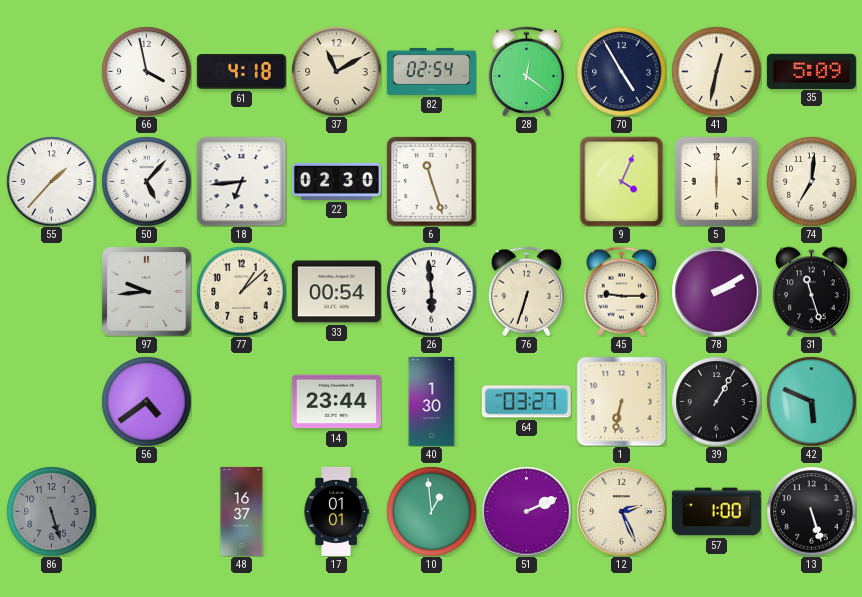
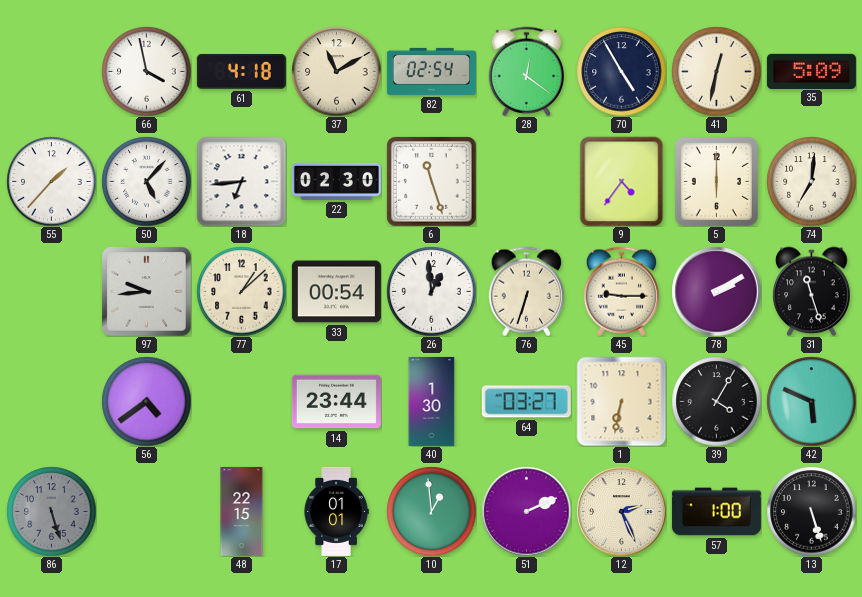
9: 4:04 -> 4:36
26: 5:59 -> 12:59
39: 1:05 -> 4:05
48: 16:37 -> 22:15
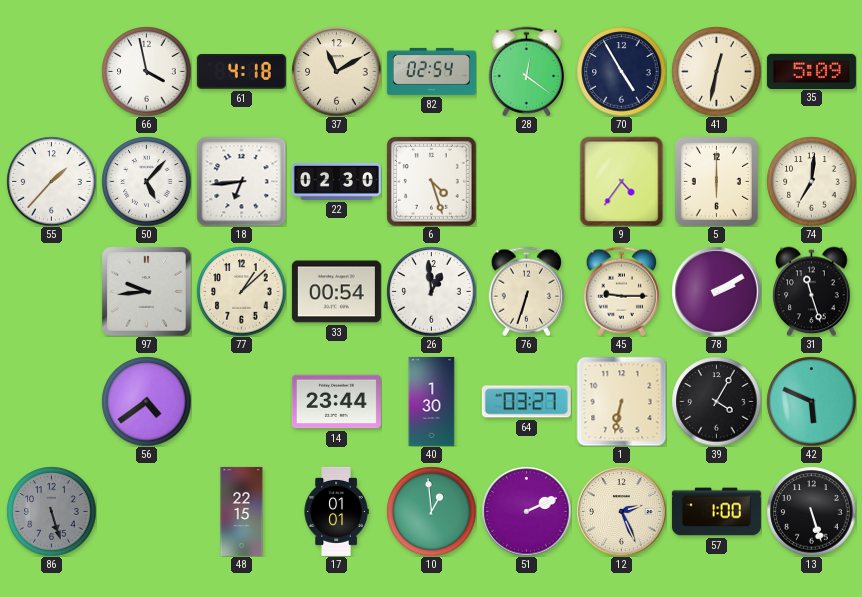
6: 11:27 -> 4:27
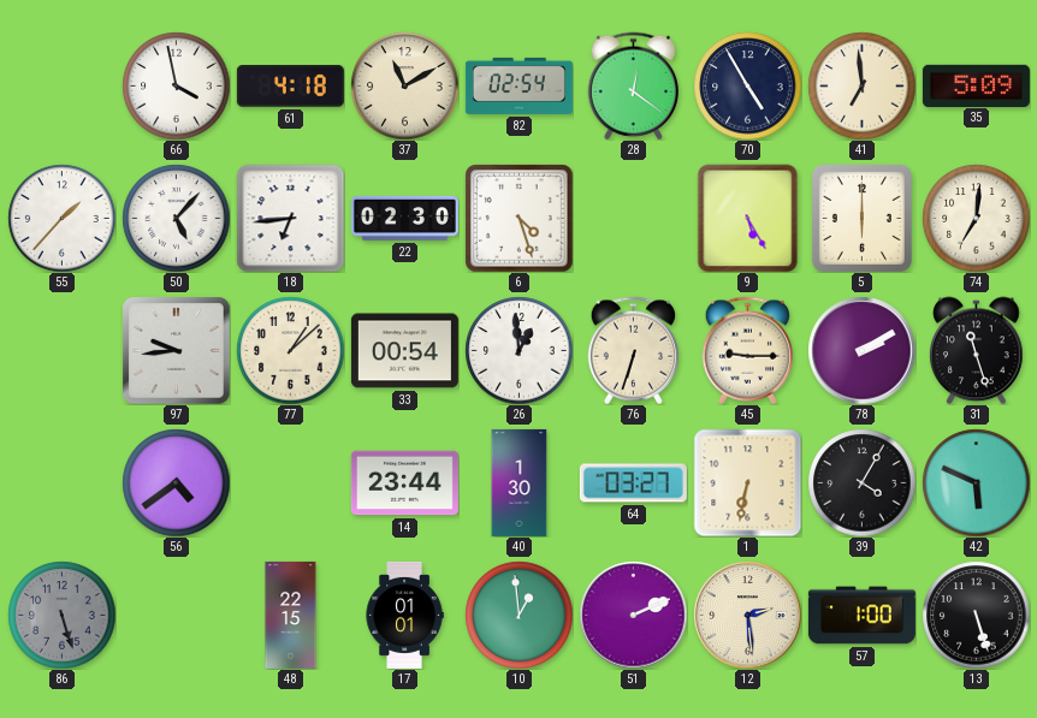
41: 12:32 -> 6:59
9: 4:36 -> 5:25
12: 2:26 -> 2:29
